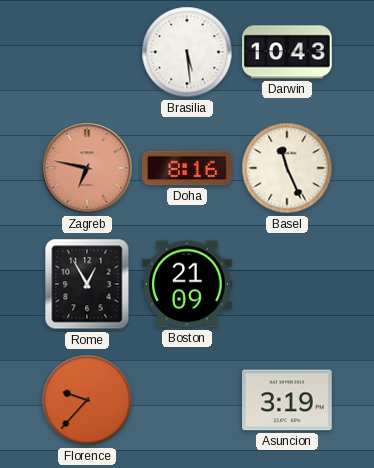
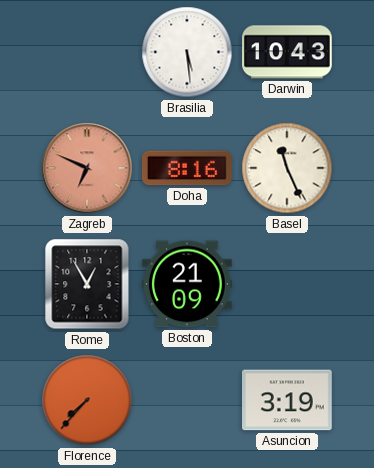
Zagreb: 6:47 -> 6:49
Florence: 9:37 -> 7:37
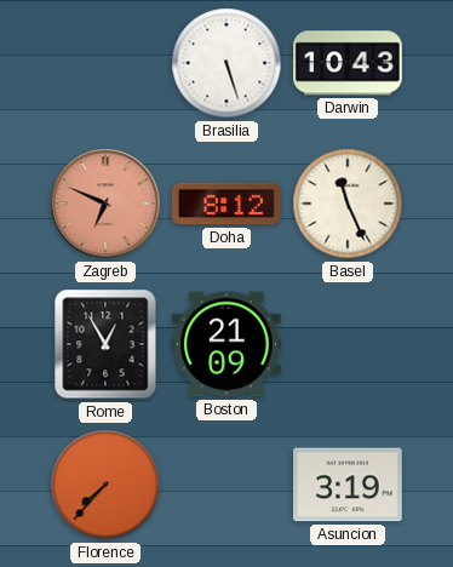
Brasilia: 5:29 -> 5:27
Doha: 8:16 -> 8:12
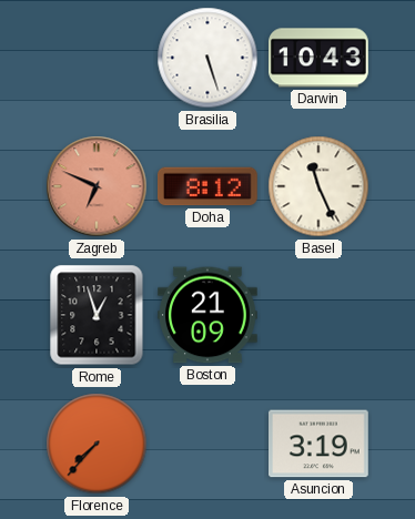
Rome: 12:55 -> 12:57
